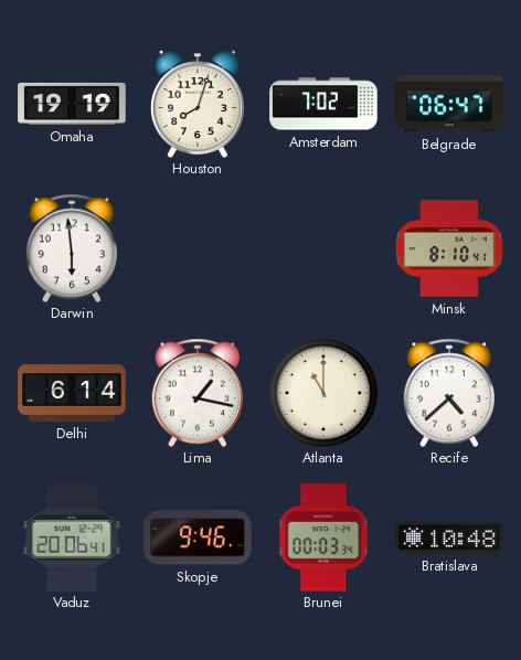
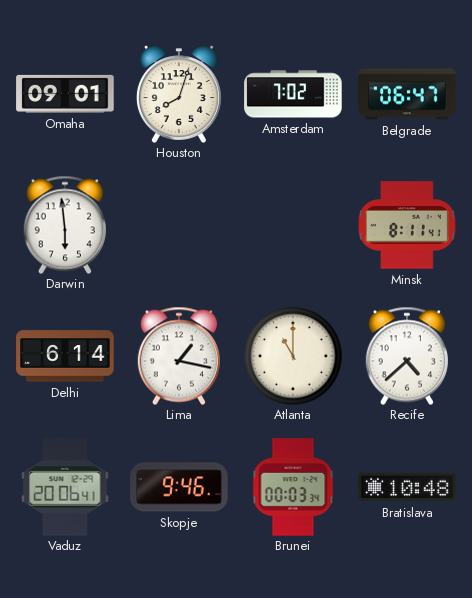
Omaha: 19:19 -> 09:01
Minsk: 8:10 -> 8:11
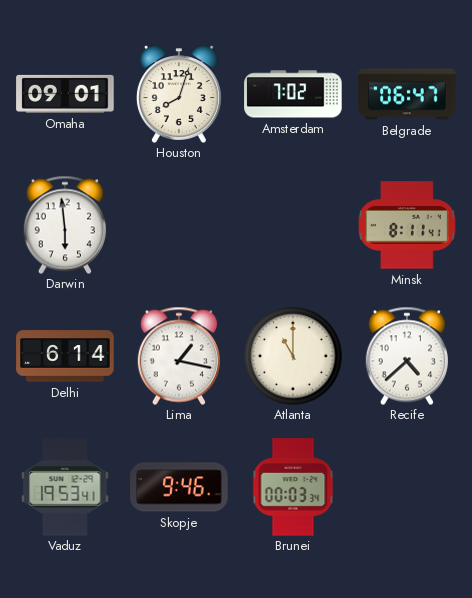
Vaduz: 20:06 -> 19:53
Bratislava: 10:48 -> none
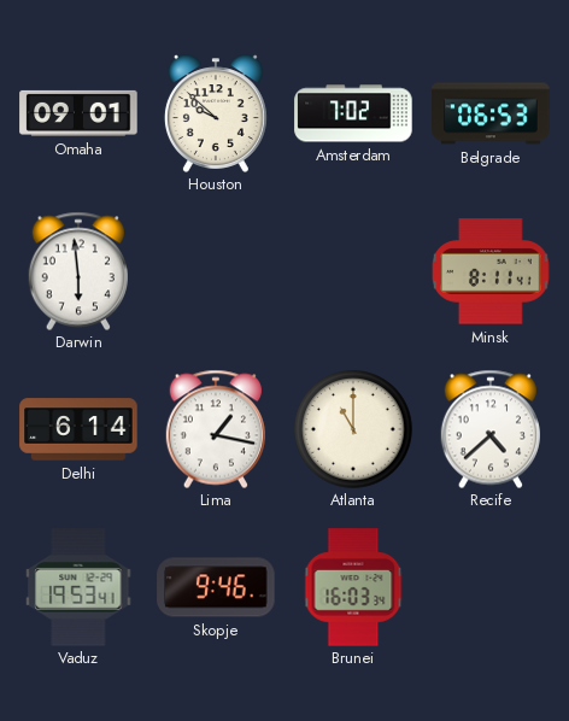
Houston: 8:03 -> 9:52
Belgrade: 06:47 -> 06:53
Brunei: 00:03 -> 16:03
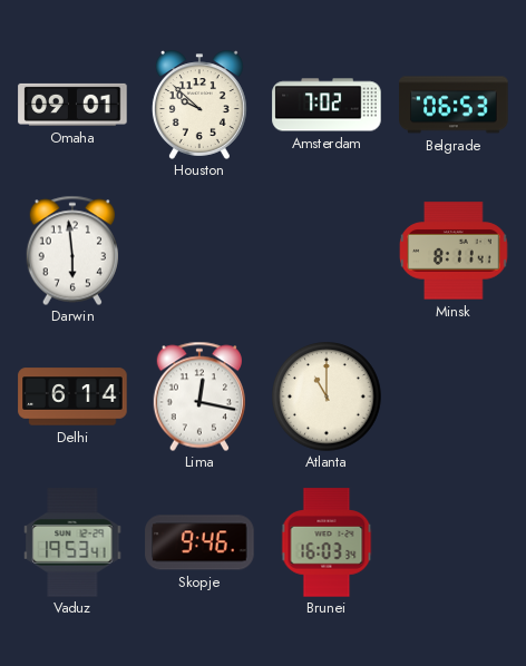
Lima: 1:17 -> 12:17
Recife: 4:38 -> none
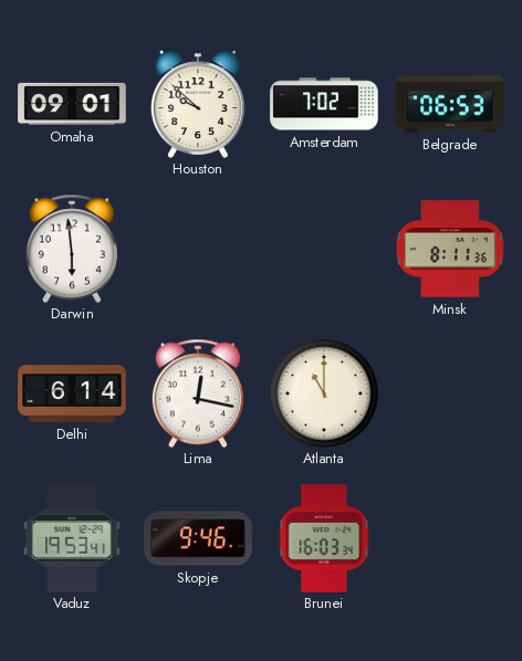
Minsk: 8:11:41 -> 8:11:36
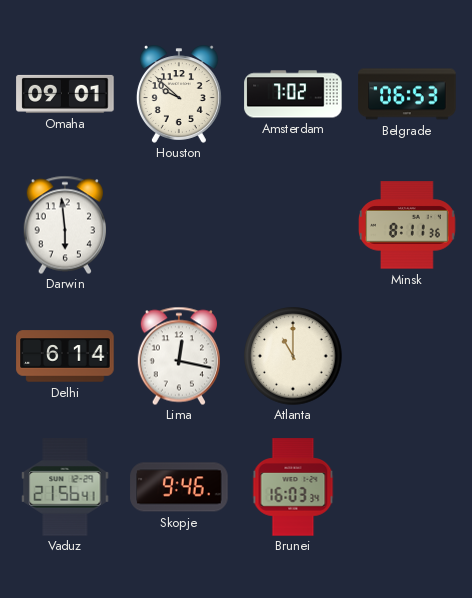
Vaduz: 19:53 -> 21:56
